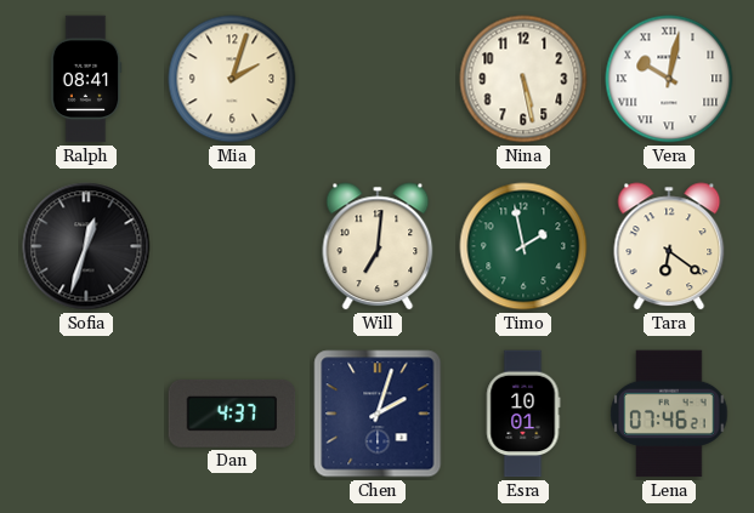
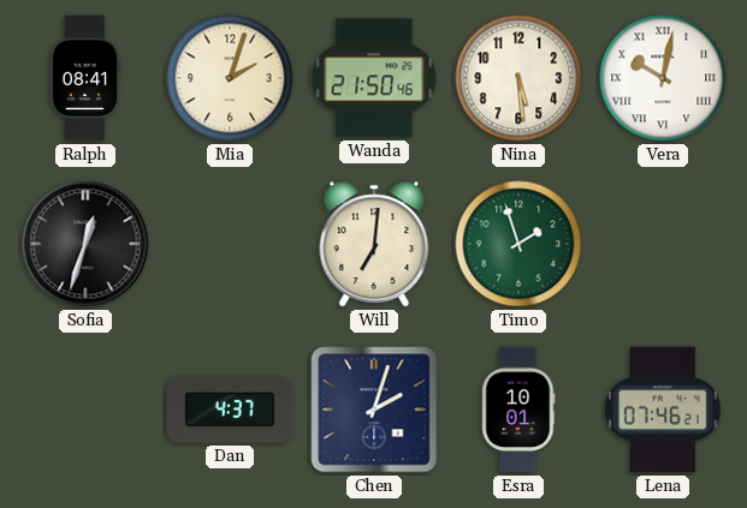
Wanda: none -> 21:50
Nina: 5:28 -> 5:29
Timo: 1:58 -> 1:57
Tara: 6:21 -> none
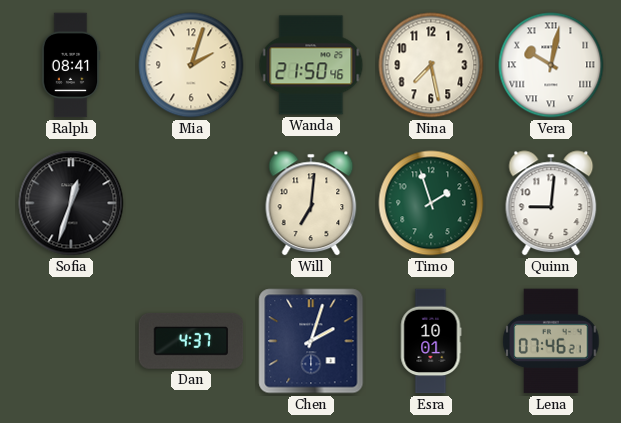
Nina: 5:29 -> 7:28
Quinn: none -> 9:01
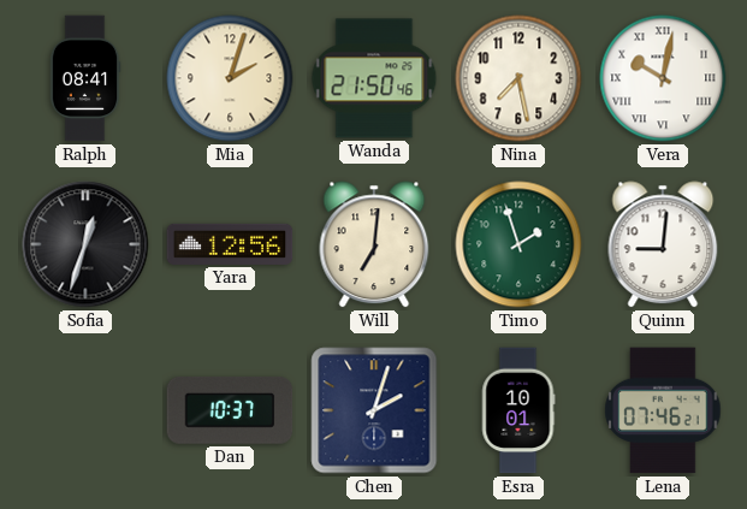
Yara: none -> 12:56
Dan: 4:37 -> 10:37
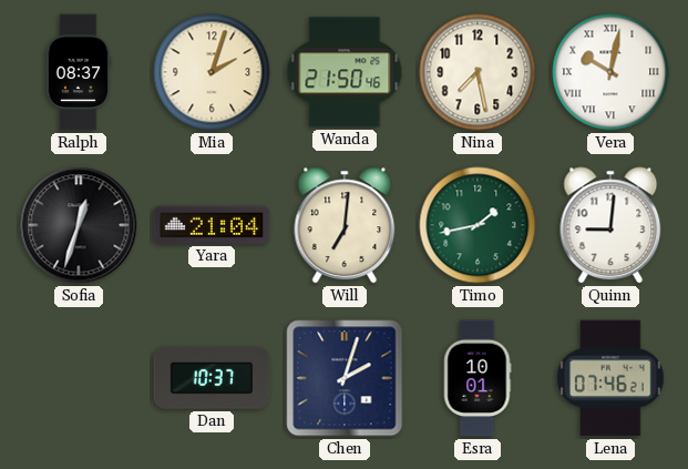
Ralph: 08:41 -> 08:37
Yara: 12:56 -> 21:04
Timo: 1:57 -> 1:43
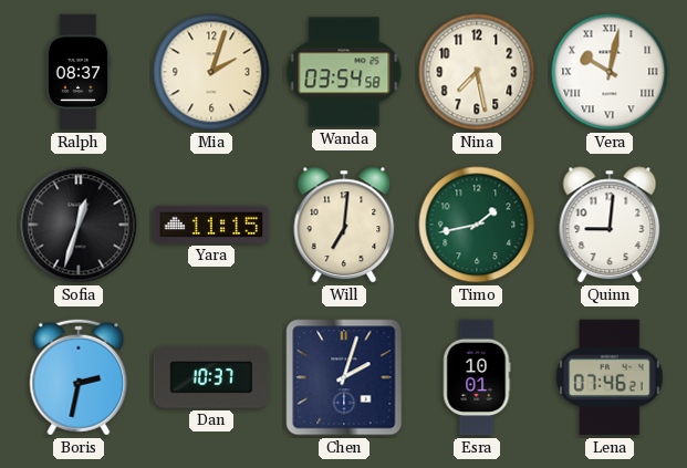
Wanda: 21:50 -> 03:54
Yara: 21:04 -> 11:15
Boris: none -> 2:32
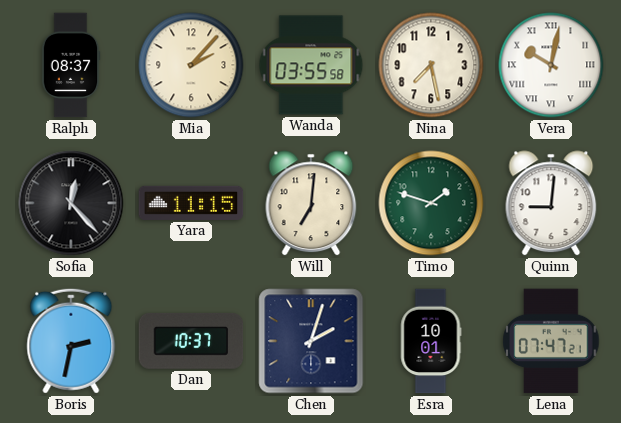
Mia: 2:03 -> 2:07
Wanda: 03:54 -> 03:55
Sofia: 12:33 -> 12:23
Timo: 1:43 -> 1:48
Lena: 07:46 -> 07:47
